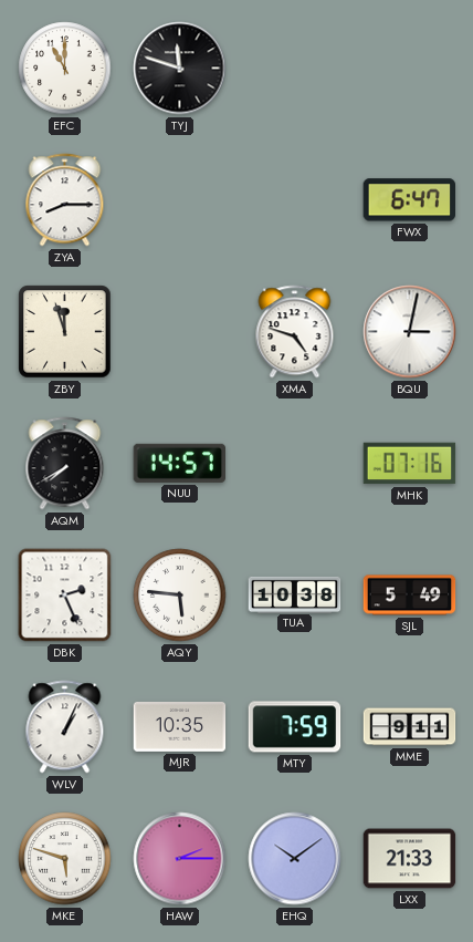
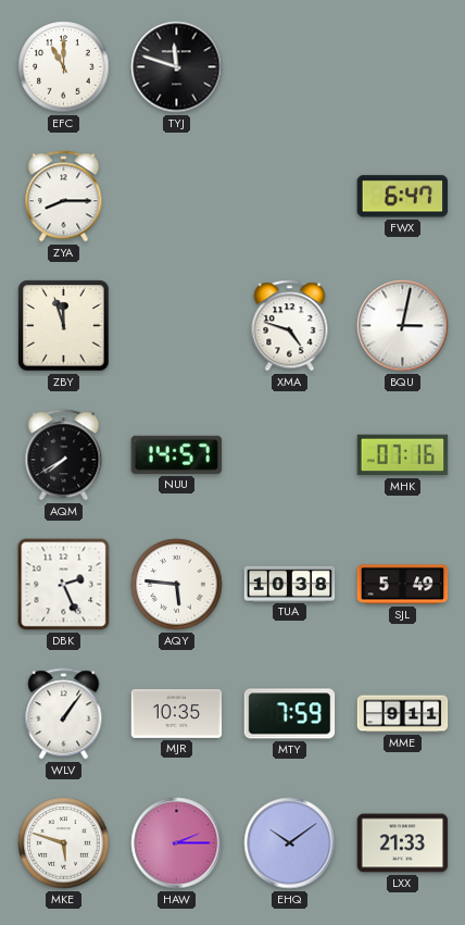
WLV: 1:04 -> 1:06
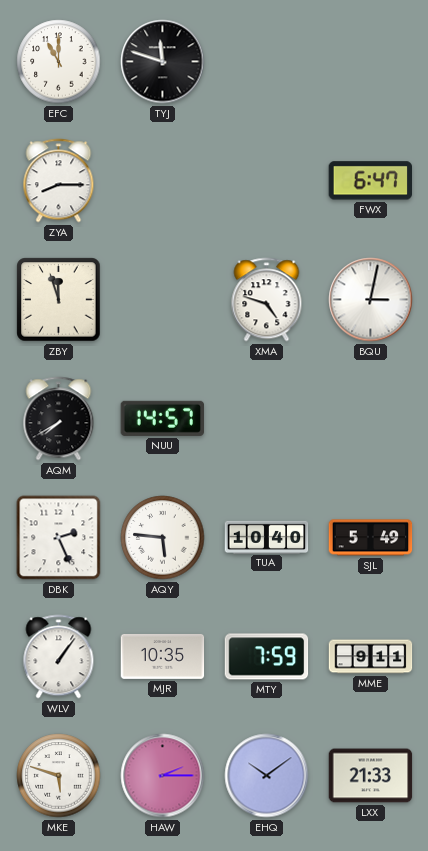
MHK: 07:16 -> none
TUA: 10:38 -> 10:40
